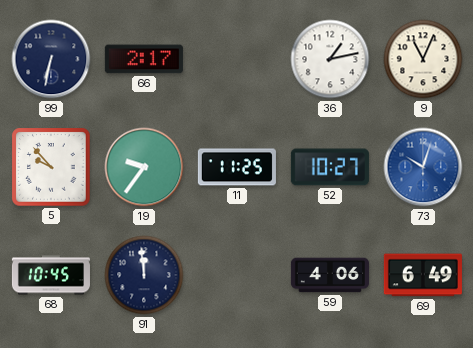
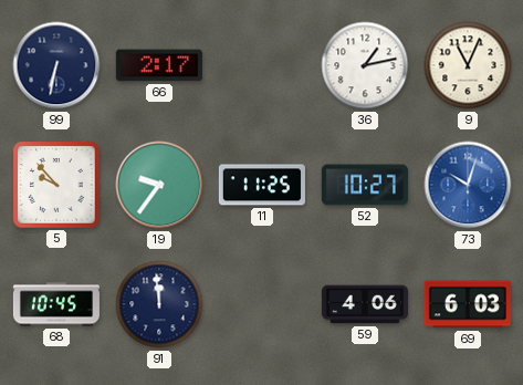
69: 6:49 -> 6:03
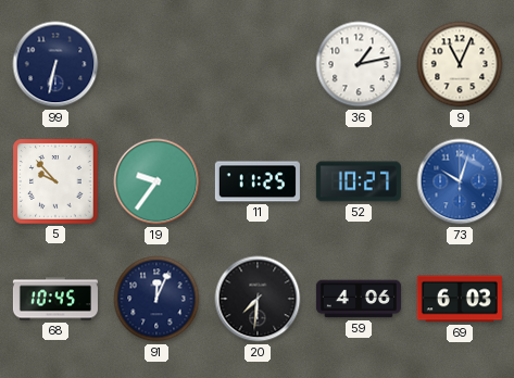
66: 2:17 -> none
91: 11:59 -> 12:04
20: none -> 7:31
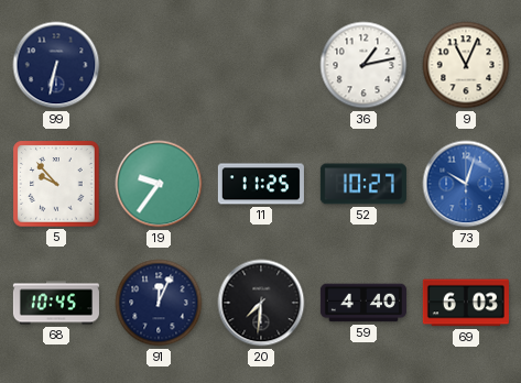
59: 4:06 -> 4:40
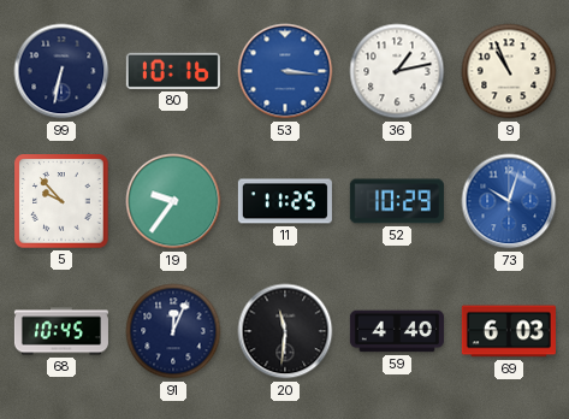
80: none -> 10:16
53: none -> 3:16
9: 11:04 -> 10:56
52: 10:27 -> 10:29
20: 7:31 -> 11:31
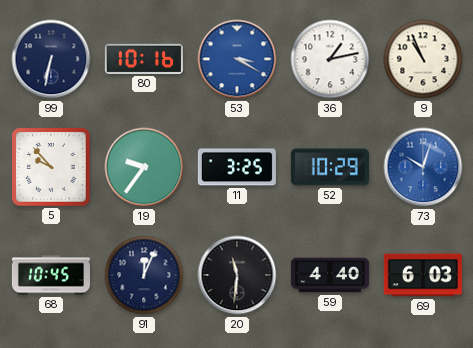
53: 3:16 -> 3:20
11: 11:25 -> 3:25
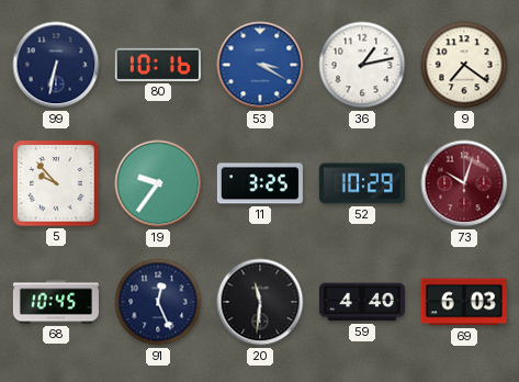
9: 10:56 -> 7:21
73 dial: blue -> burgundy
91: 12:04 -> 12:26
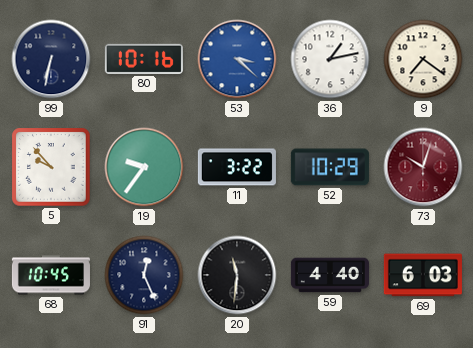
53: 3:20 -> 3:22
11: 3:25 -> 3:22
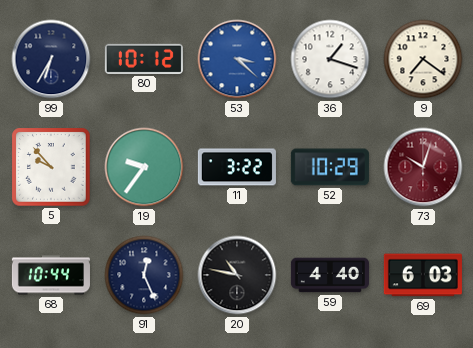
99: 6:32 -> 6:35
80: 10:16 -> 10:12
36: 1:13 -> 1:18
68: 10:45 -> 10:44
20: 11:31 -> 10:47
